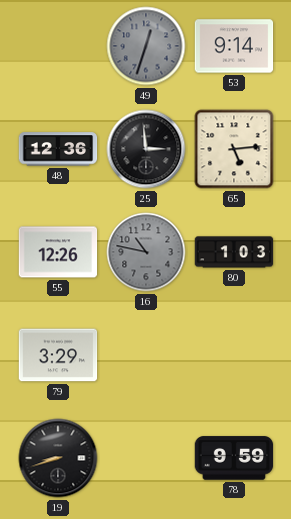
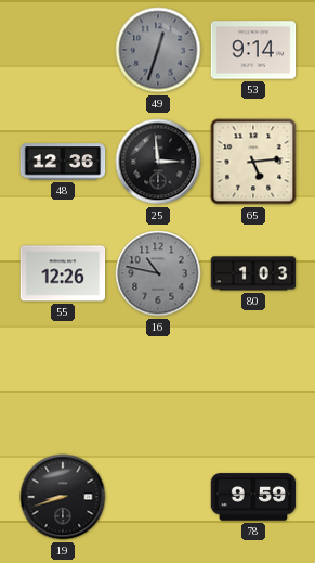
79: 3:29 -> none
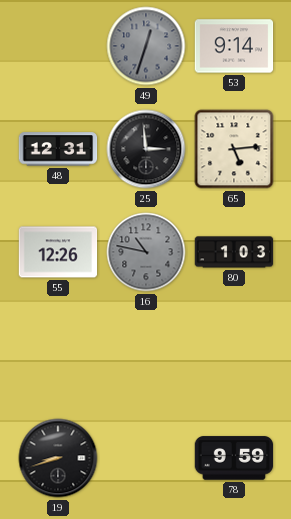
48: 12:36 -> 12:31
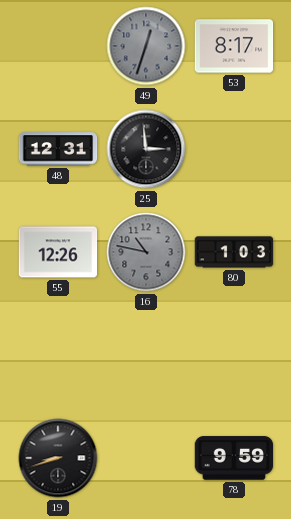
53: 9:14 -> 8:17
65: 5:14 -> none
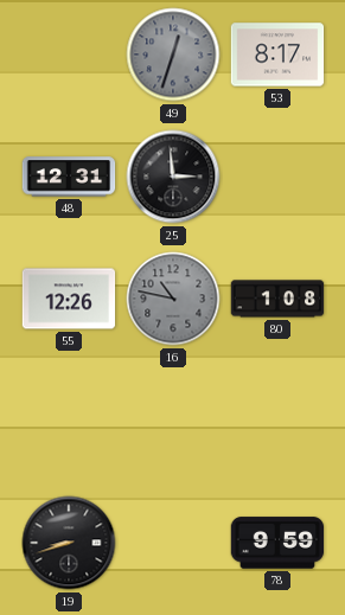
80: 1:03 -> 1:08
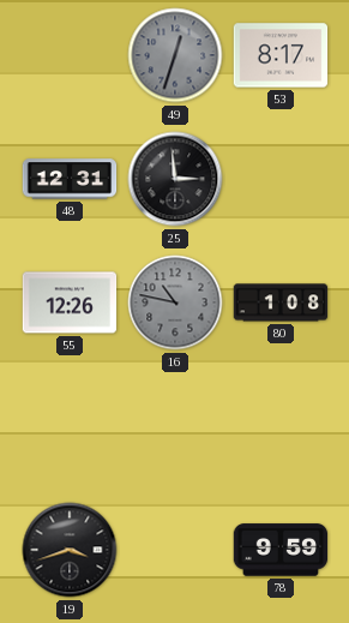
19: 8:42 -> 3:42
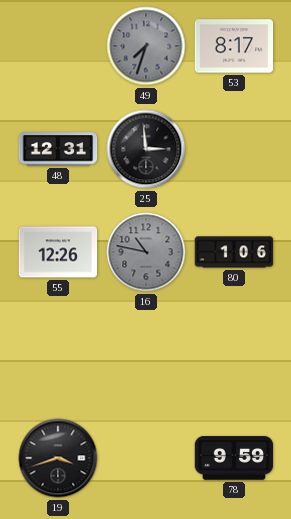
49: 12:33 -> 7:33
80: 1:08 -> 1:06
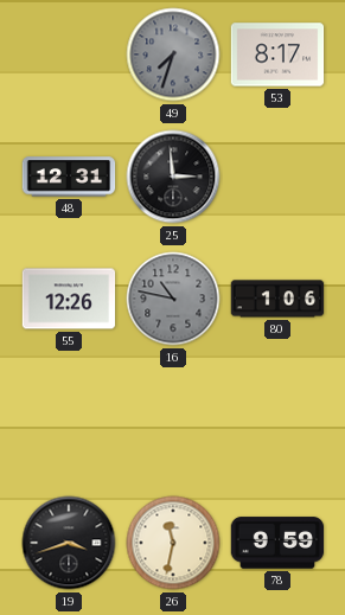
26: none -> 11:32
